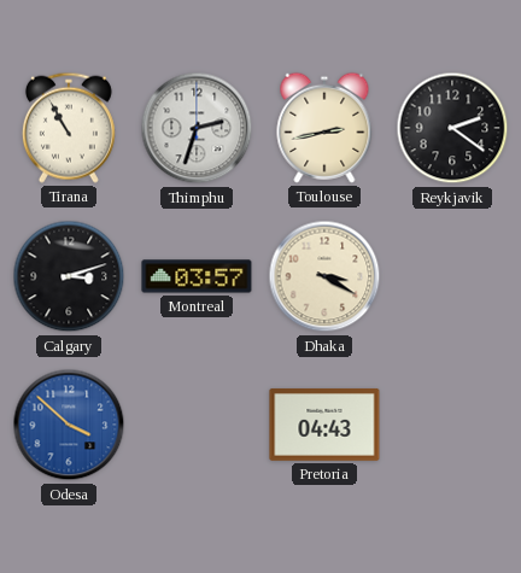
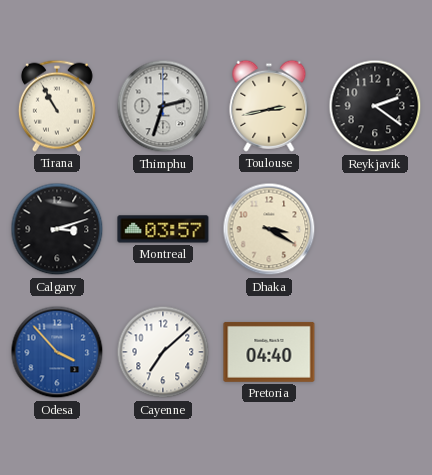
Odesa: 3:52 -> 3:53
Cayenne: none -> 7:08
Pretoria: 04:43 -> 04:40
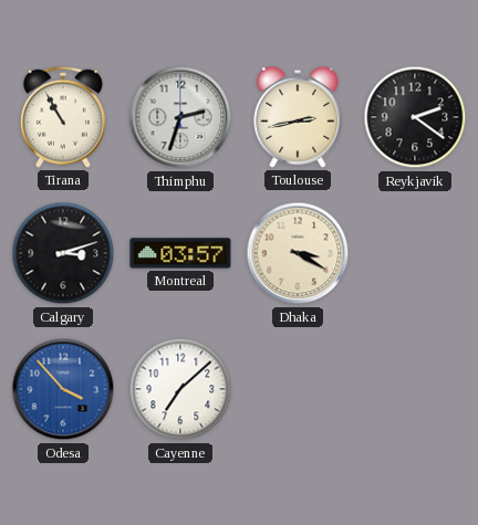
Pretoria: 04:40 -> none
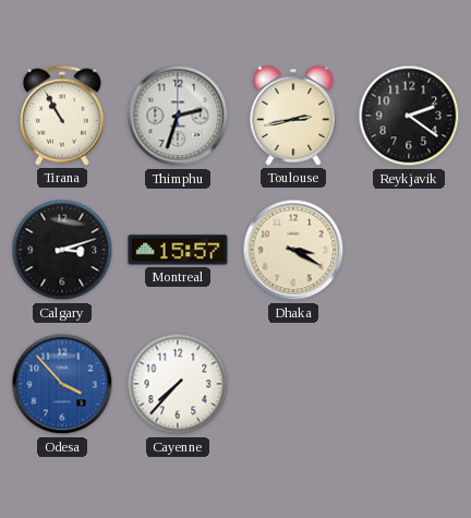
Montreal: 03:57 -> 15:57
Cayenne: 7:08 -> 7:37
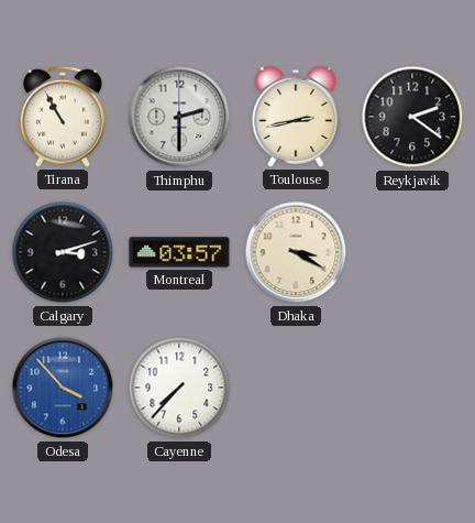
Thimphu: 2:33 -> 2:30
Montreal: 15:57 -> 03:57
